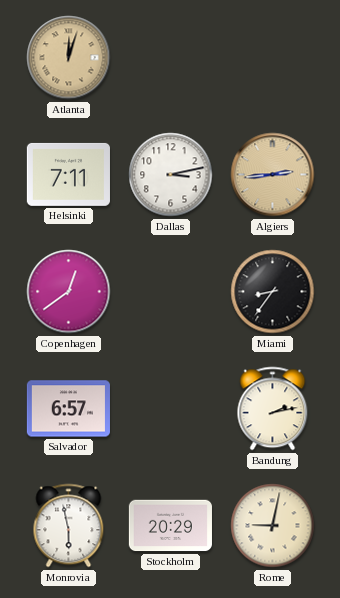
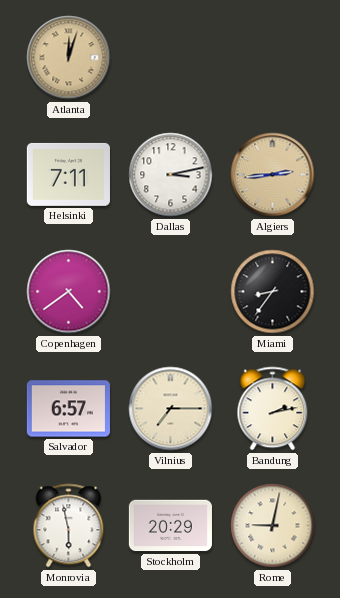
Copenhagen: 12:39 -> 4:39
Vilnius: none -> 7:15
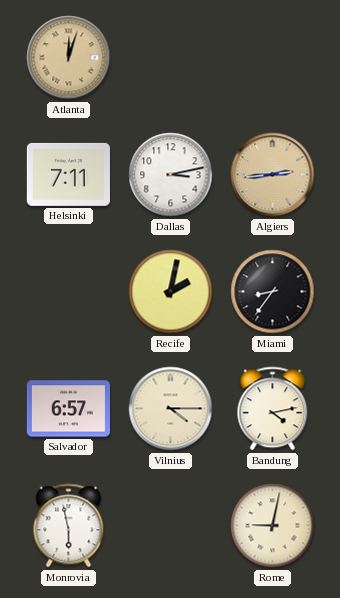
Copenhagen: 4:39 -> none
Recife: none -> 2:02
Vilnius: 7:15 -> 4:15
Bandung: 2:13 -> 4:13
Stockholm: 20:29 -> none
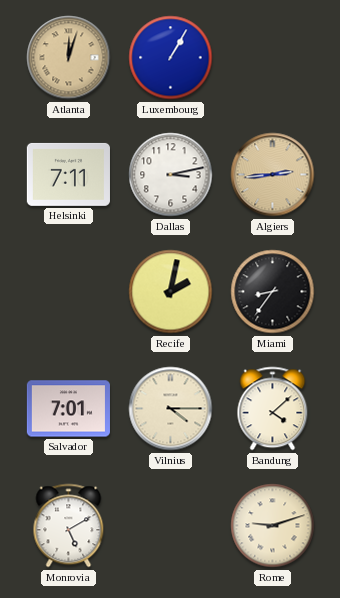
Luxembourg: none -> 1:05
Salvador: 6:57 -> 7:01
Bandung: 4:13 -> 4:08
Monrovia: 5:58 -> 5:10
Rome: 9:02 -> 9:12
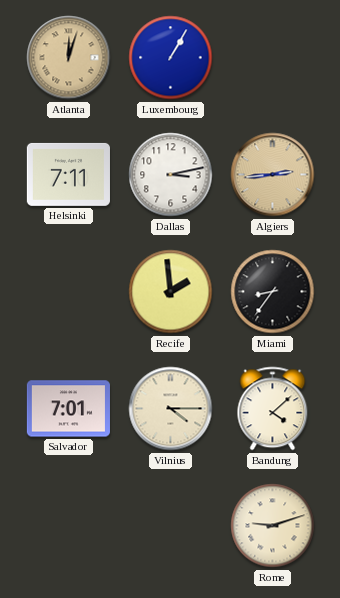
Recife: 2:02 -> 1:59
Monrovia: 5:10 -> none
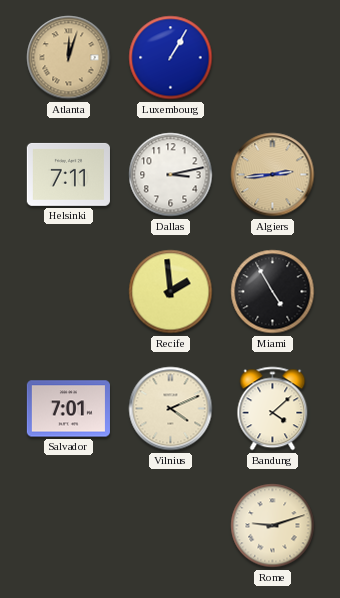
Miami: 8:36 -> 4:55
Vilnius: 4:15 -> 4:11
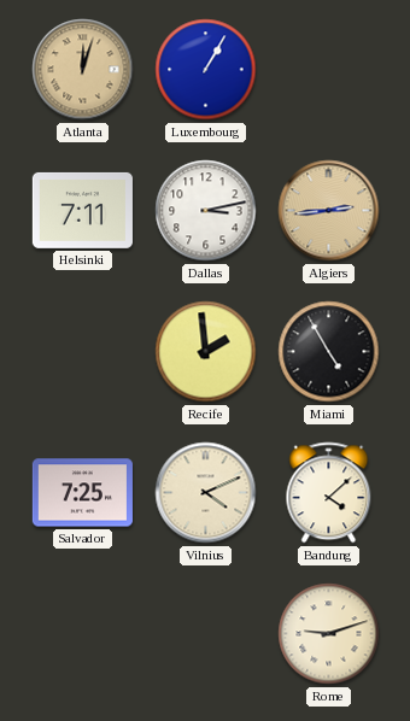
Salvador: 7:01 -> 7:25
